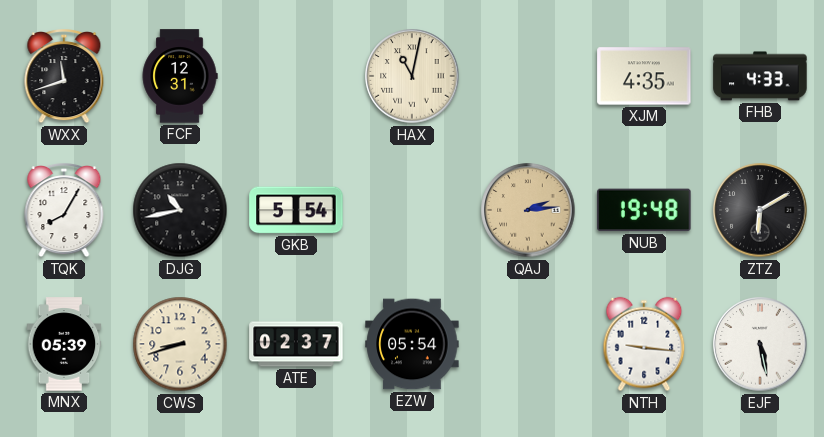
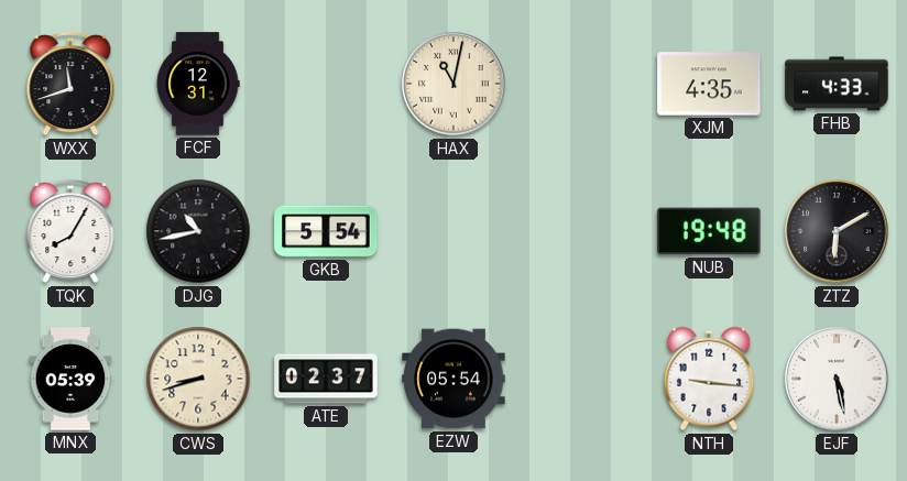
QAJ: 2:14 -> none
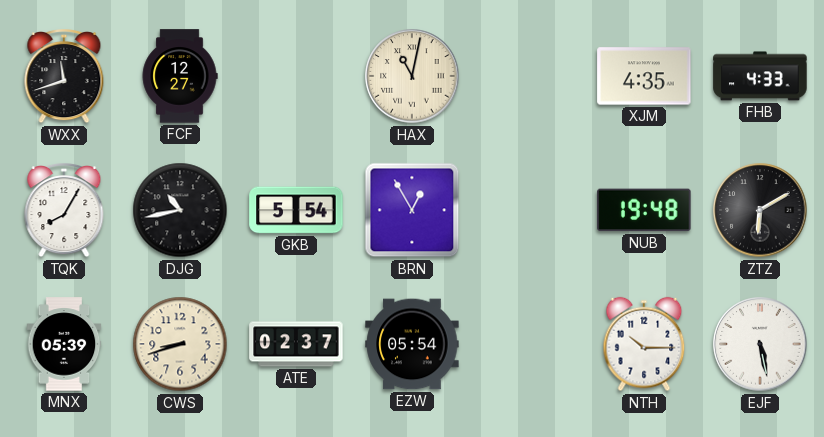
FCF: 12:31 -> 12:27
BRN: none -> 12:55
NTH: 9:16 -> 10:15
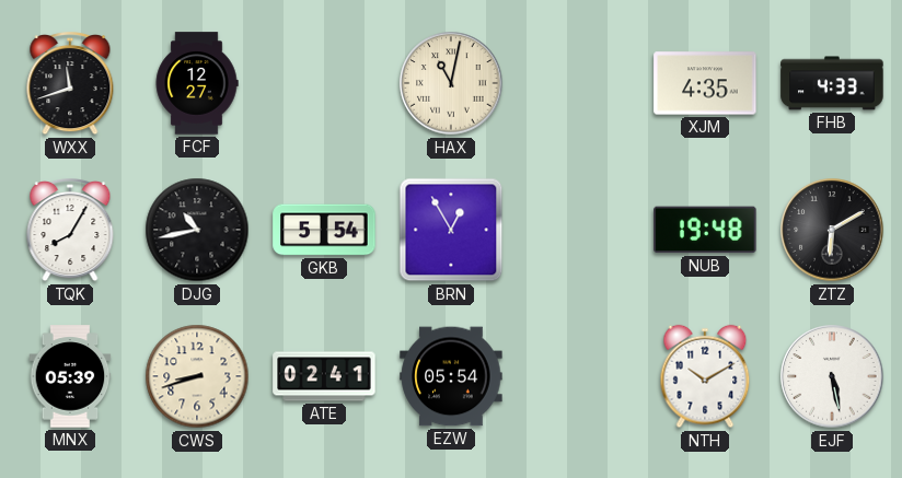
ATE: 02:37 -> 02:41
NTH: 10:15 -> 10:10
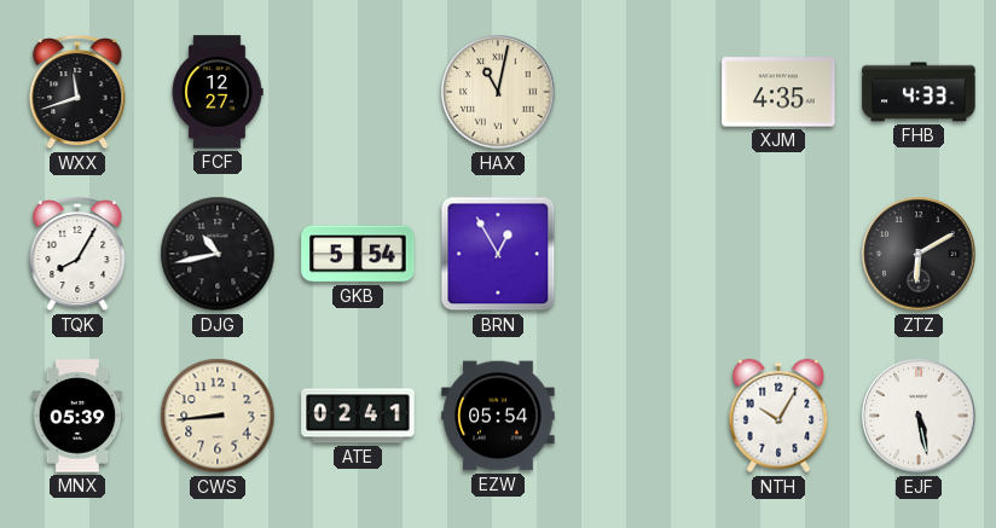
NUB: 19:48 -> none
CWS: 8:42 -> 8:44
NTH: 10:10 -> 10:05
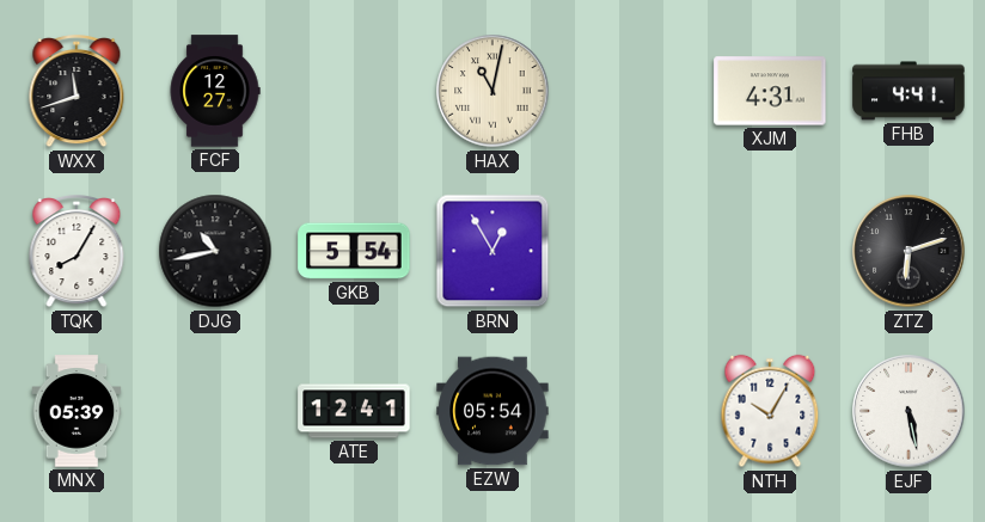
XJM: 4:35 -> 4:31
FHB: 4:33 -> 4:41
ZTZ: 6:10 -> 6:12
CWS: 8:44 -> none
ATE: 02:41 -> 12:41
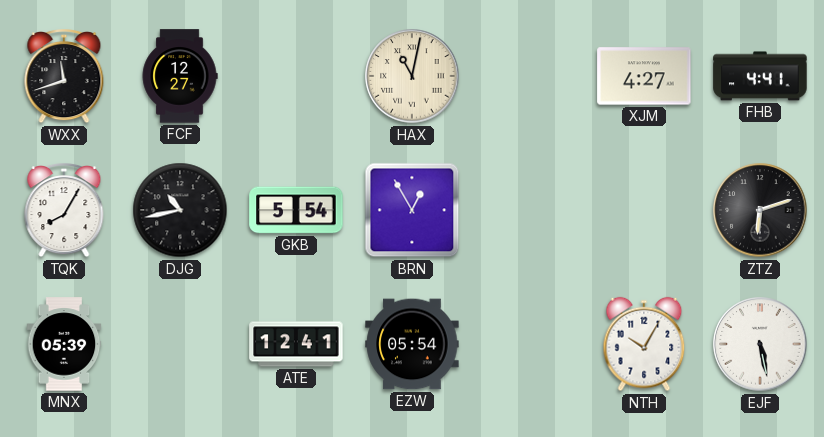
XJM: 4:31 -> 4:27
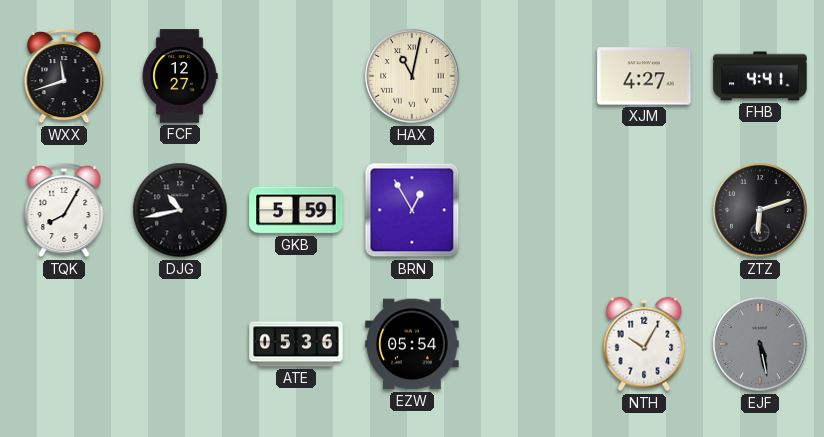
GKB: 5:54 -> 5:59
MNX: 05:39 -> none
ATE: 12:41 -> 05:36
EJF dial: white -> grey
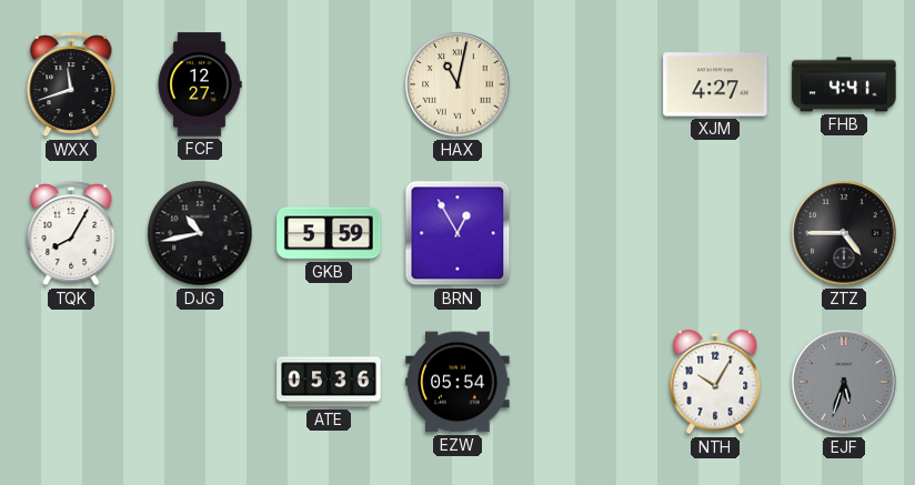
ZTZ: 6:12 -> 4:45
EJF: 5:28 -> 5:33
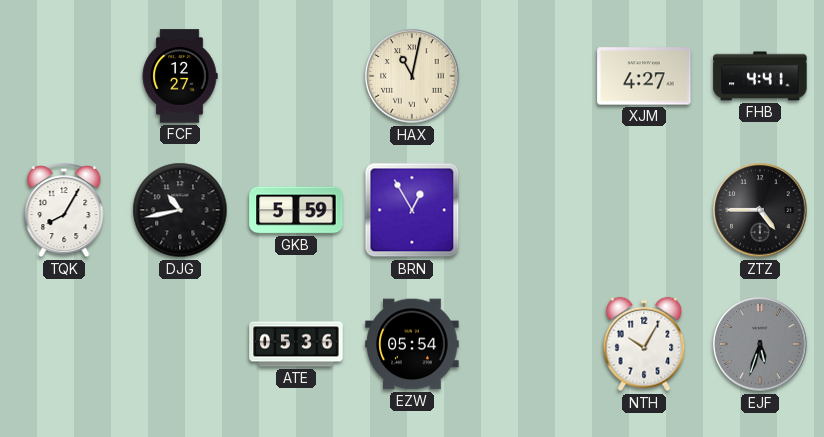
WXX: 11:42 -> none
